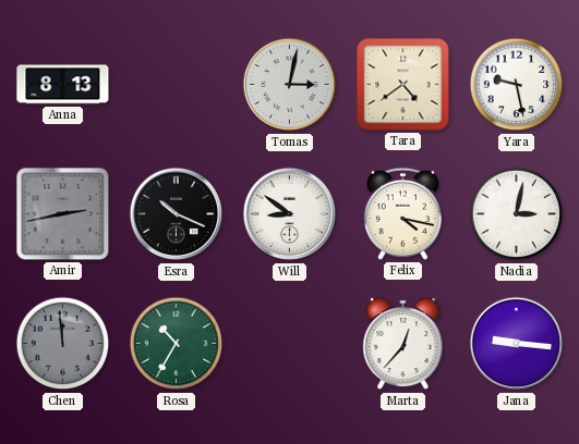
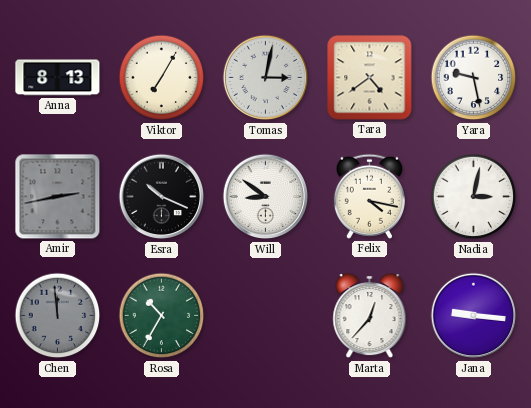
Viktor: none -> 7:05
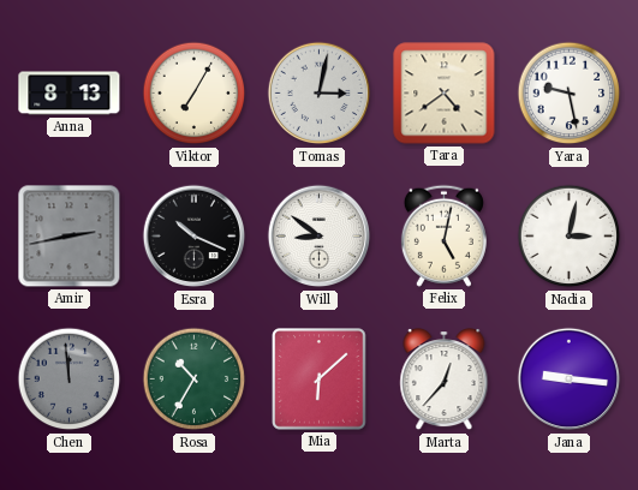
Felix: 4:17 -> 5:02
Mia: none -> 6:08
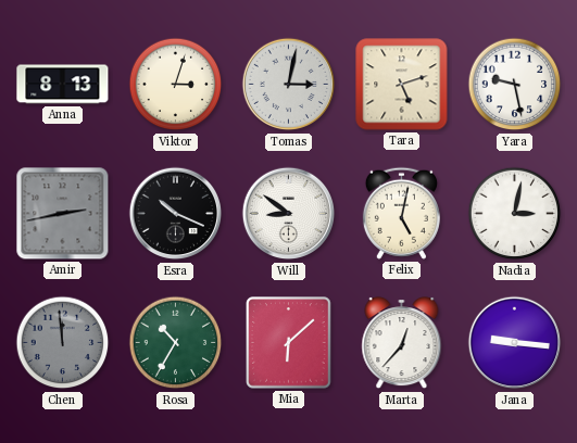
Viktor: 7:05 -> 3:03
Tara: 4:39 -> 5:12
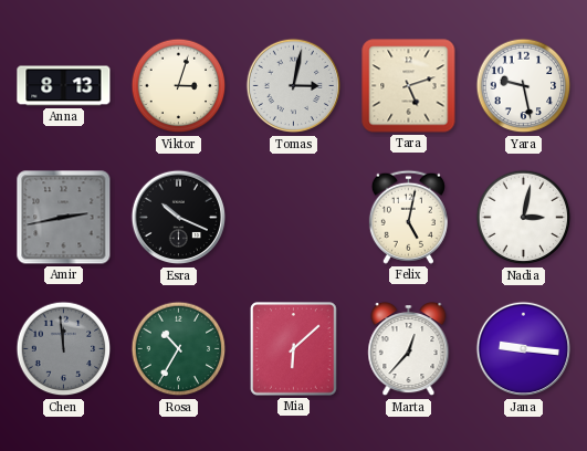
Will: 8:51 -> none
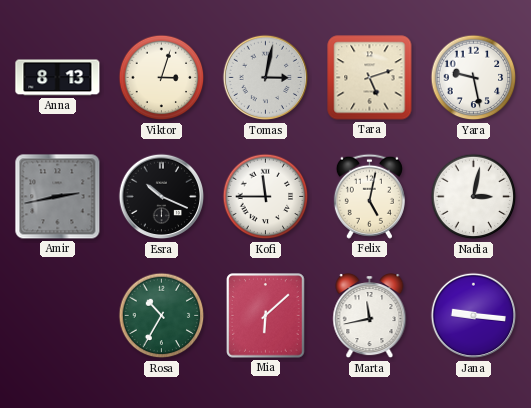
Kofi: none -> 11:45
Chen: 11:59 -> none
Marta: 12:37 -> 11:43
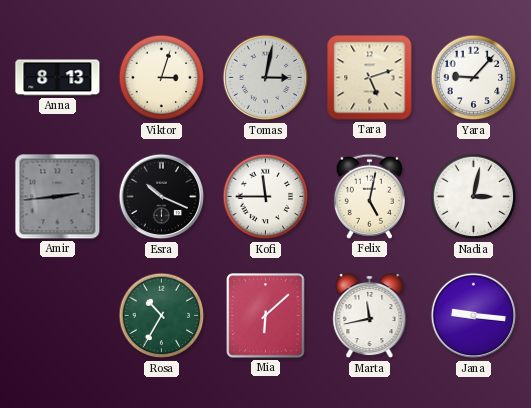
Yara: 9:28 -> 9:07
Amir: 2:43 -> 2:44
